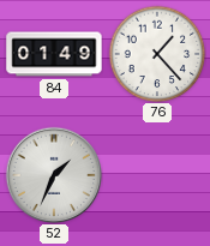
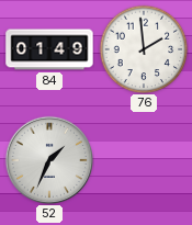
76: 1:23 -> 1:59
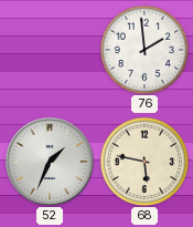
84: 01:49 -> none
68: none -> 5:47
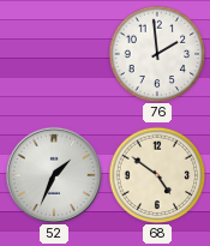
68: 5:47 -> 4:51
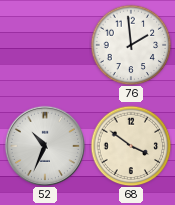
52: 1:34 -> 10:34
68: 4:51 -> 3:51
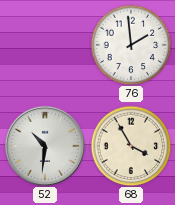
52: 10:34 -> 10:31
68: 3:51 -> 3:55
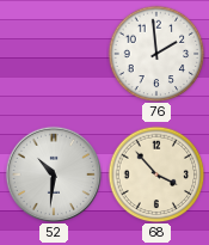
68: 3:55 -> 3:53
